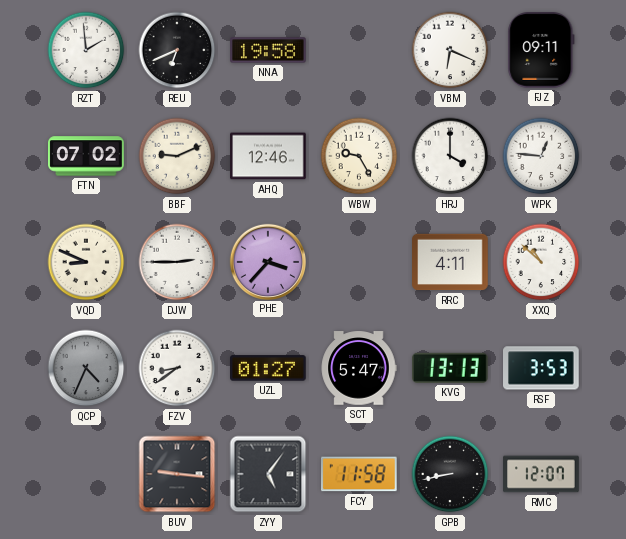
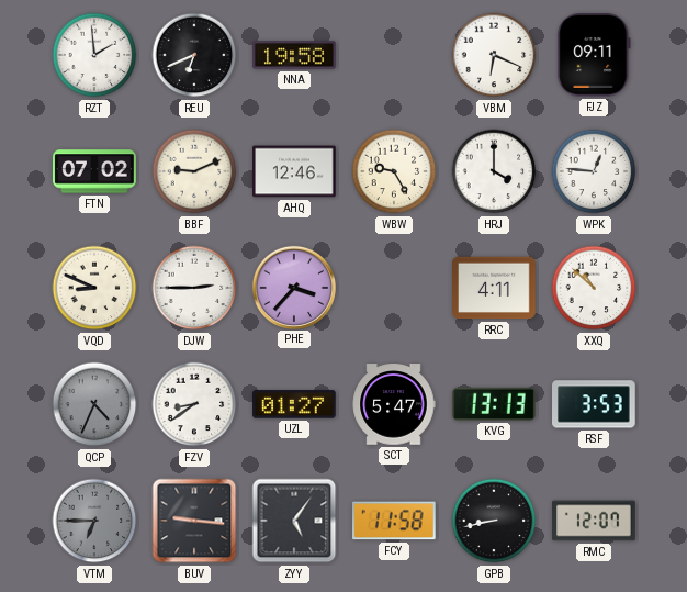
VTM: none -> 6:45
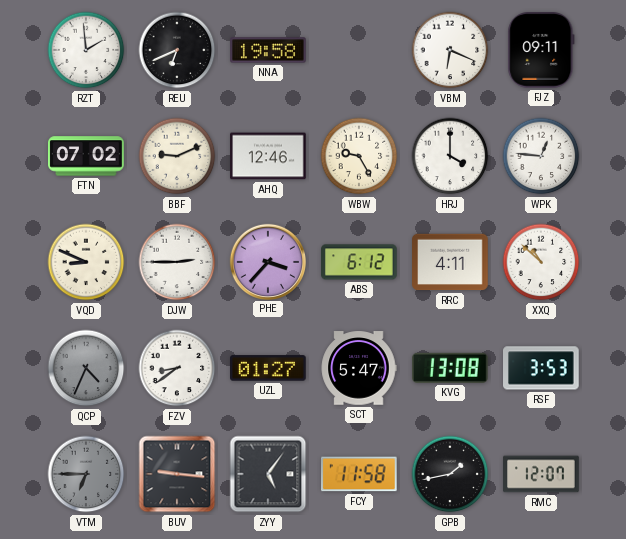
ABS: none -> 6:12
KVG: 13:13 -> 13:08
GPB: 8:43 -> 1:43
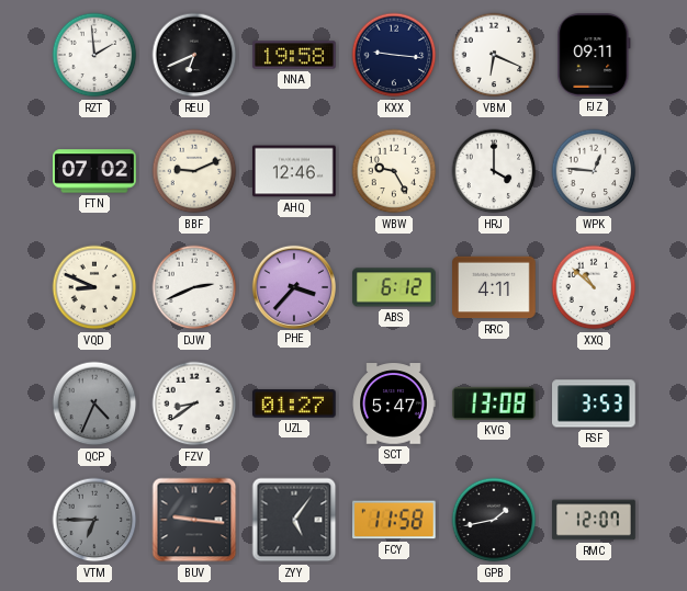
KXX: none -> 9:16
DJW: 2:45 -> 2:41
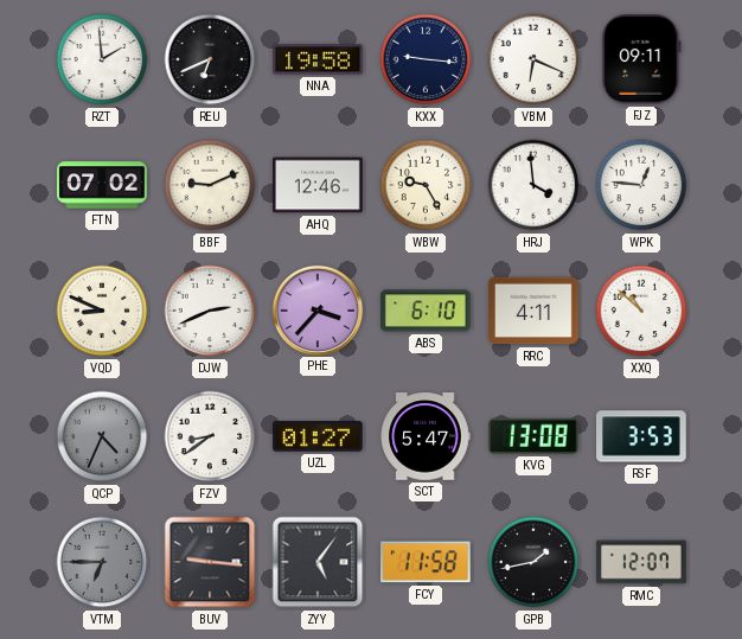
HRJ: 4:00 -> 3:59
ABS: 6:12 -> 6:10
